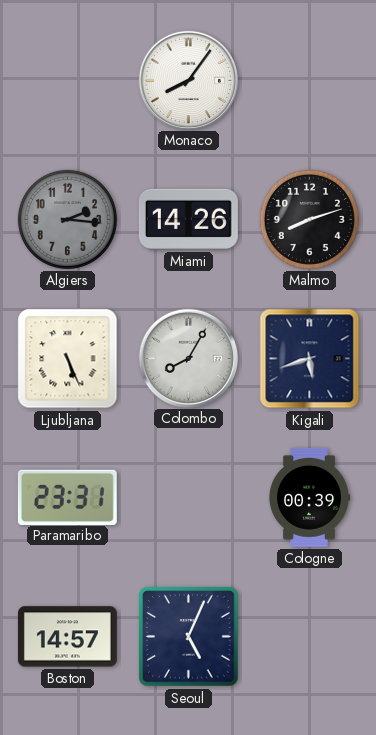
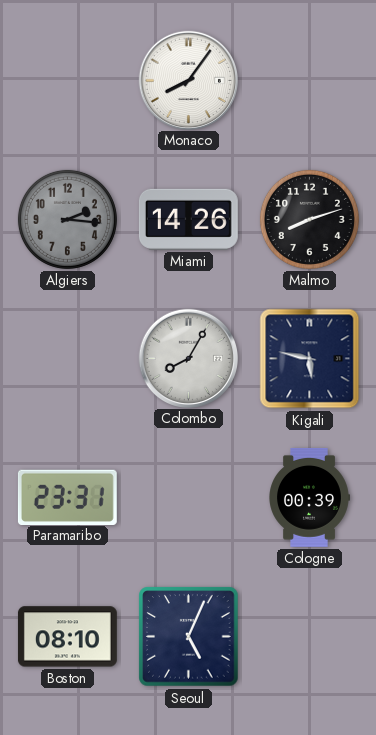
Ljubljana: 5:26 -> none
Kigali: 5:42 -> 5:47
Boston: 14:57 -> 08:10
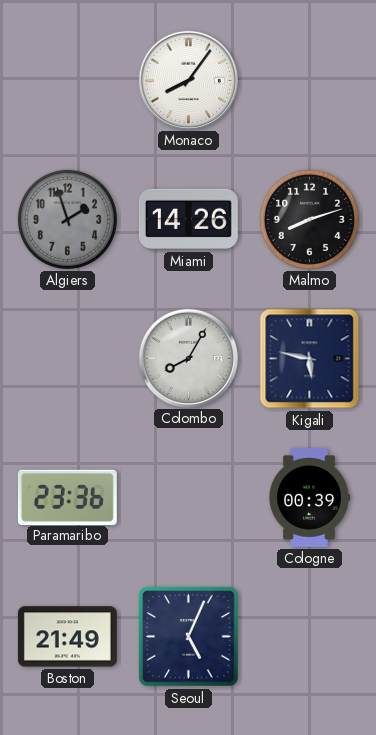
Algiers: 2:16 -> 1:57
Paramaribo: 23:31 -> 23:36
Boston: 08:10 -> 21:49
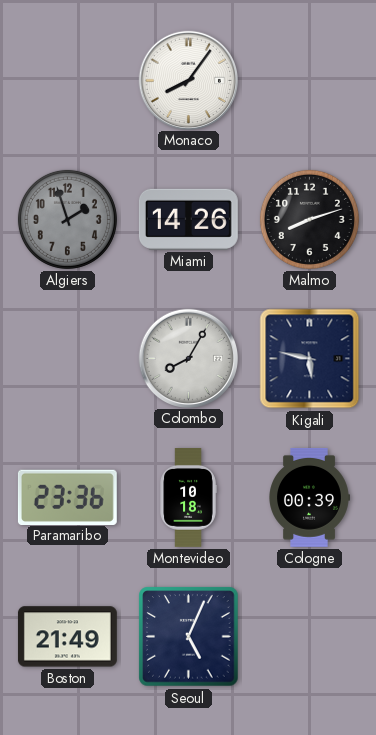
Montevideo: none -> 10:18
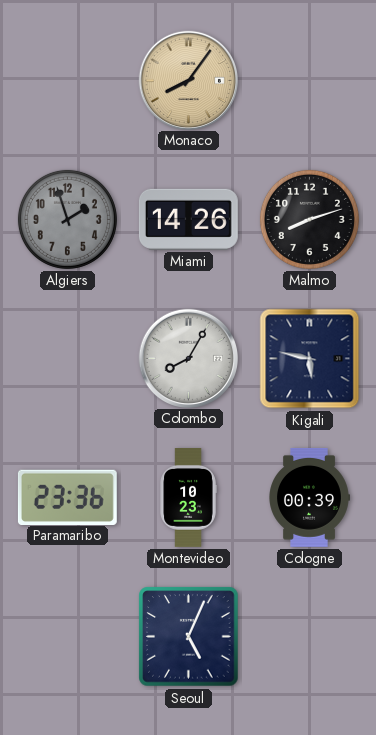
Monaco dial: white -> champagne
Montevideo: 10:18 -> 10:23
Boston: 21:49 -> none
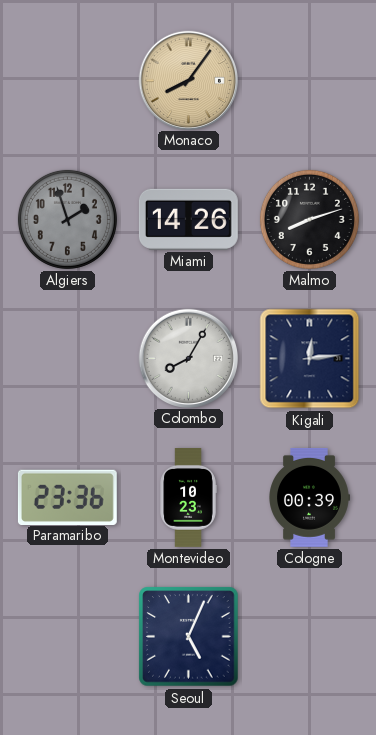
Kigali: 5:47 -> 12:14
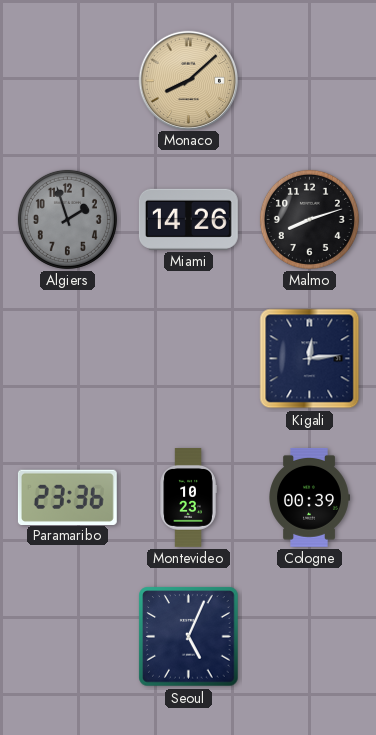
Monaco: 8:06 -> 8:08
Colombo: 8:05 -> none
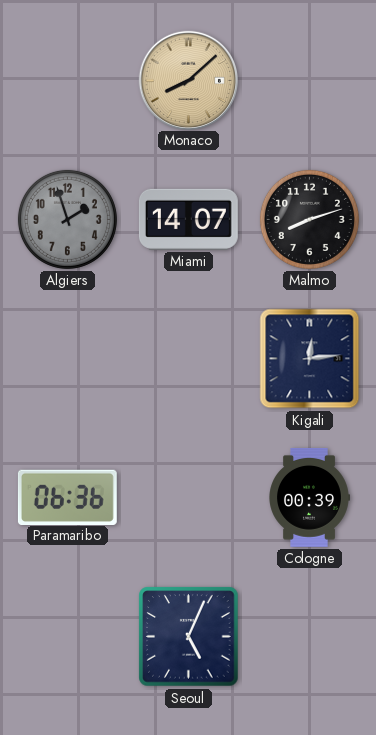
Miami: 14:26 -> 14:07
Paramaribo: 23:36 -> 06:36
Montevideo: 10:23 -> none
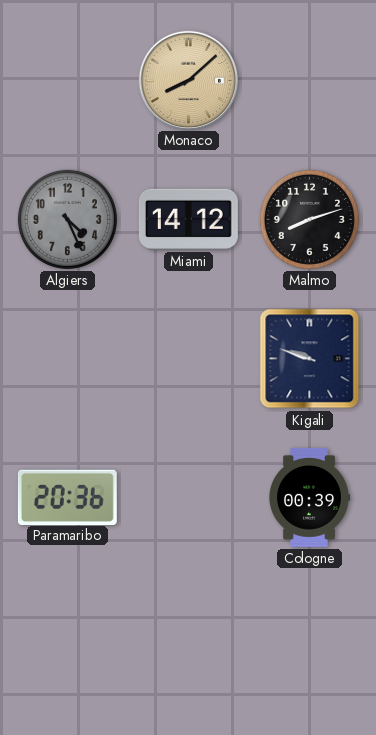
Algiers: 1:57 -> 4:26
Miami: 14:07 -> 14:12
Kigali: 12:14 -> 9:48
Paramaribo: 06:36 -> 20:36
Seoul: 5:04 -> none
